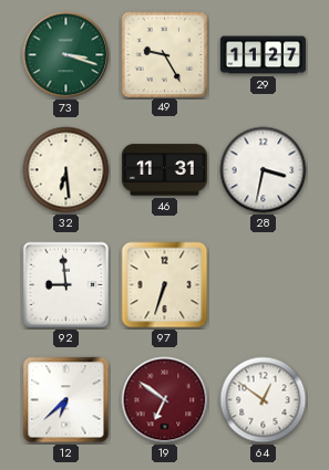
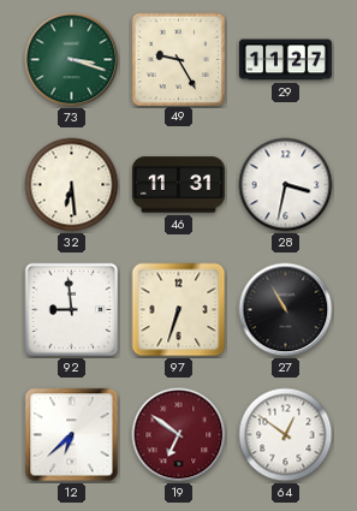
27: none -> 10:55
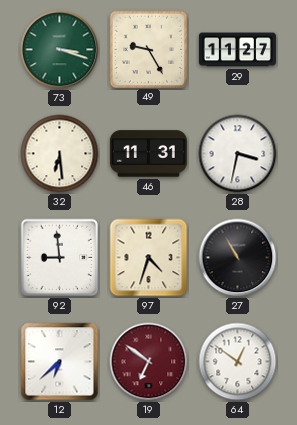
97: 6:33 -> 4:33
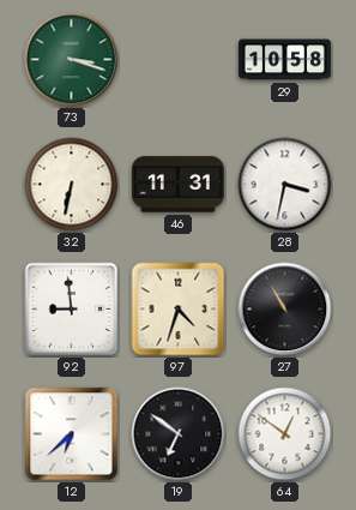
49: 9:25 -> none
29: 11:27 -> 10:58
32: 6:29 -> 6:32
19 dial: burgundy -> black
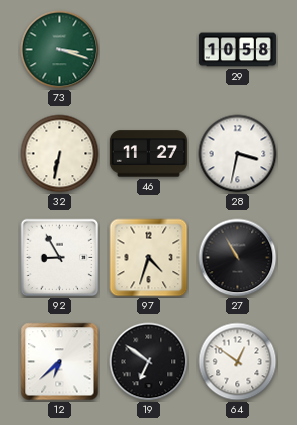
46: 11:31 -> 11:27
92: 8:59 -> 8:55
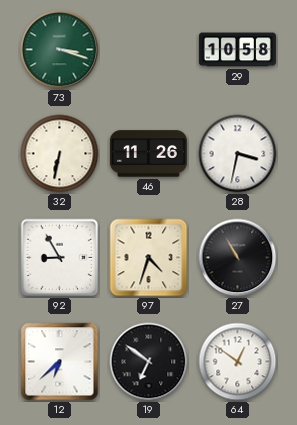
46: 11:27 -> 11:26
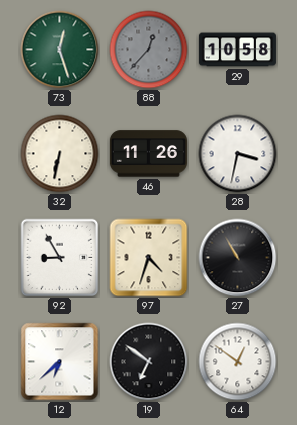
73: 3:18 -> 12:27
88: none -> 12:37
